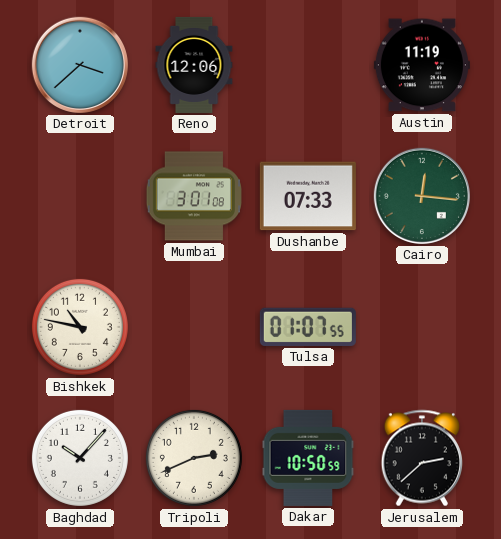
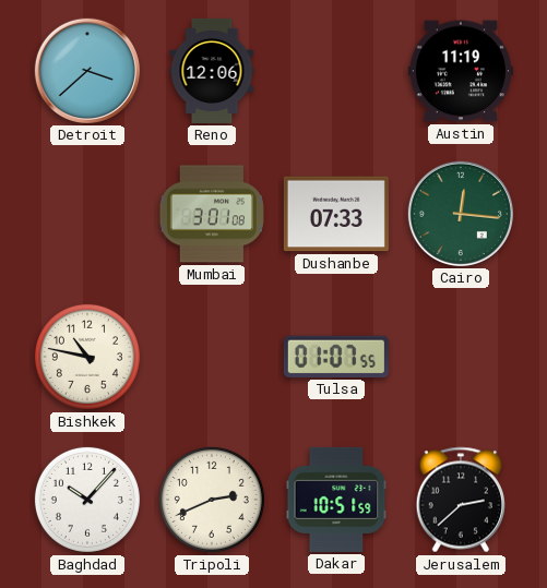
Dakar: 10:50 -> 10:51
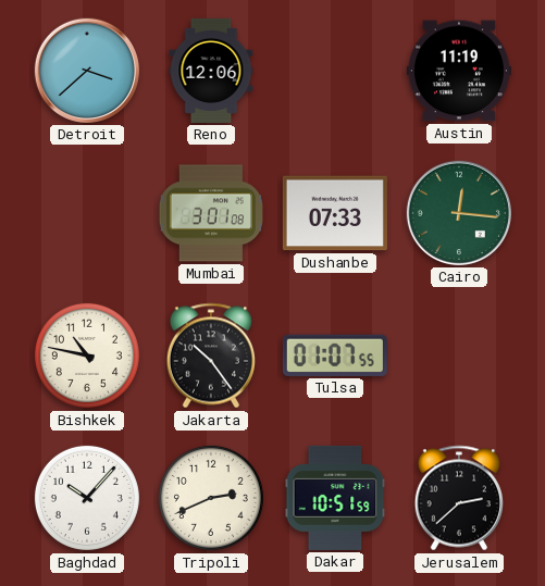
Jakarta: none -> 10:24
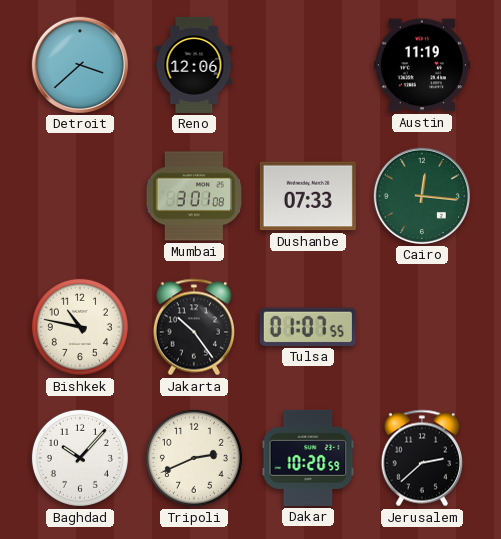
Dakar: 10:51 -> 10:20
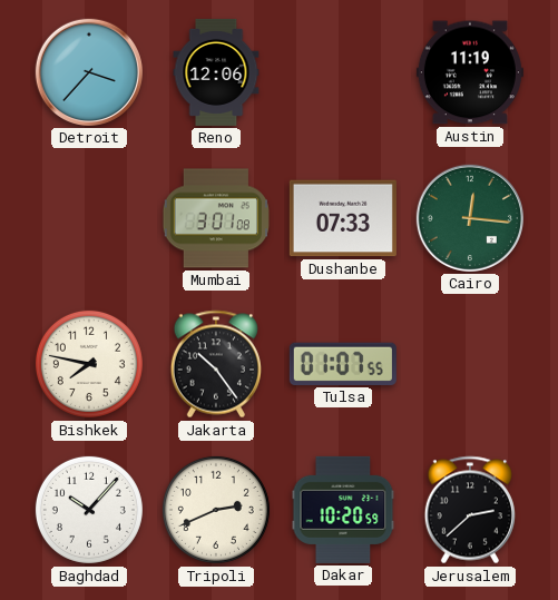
Detroit: 3:38 -> 3:37
Bishkek: 10:47 -> 7:47
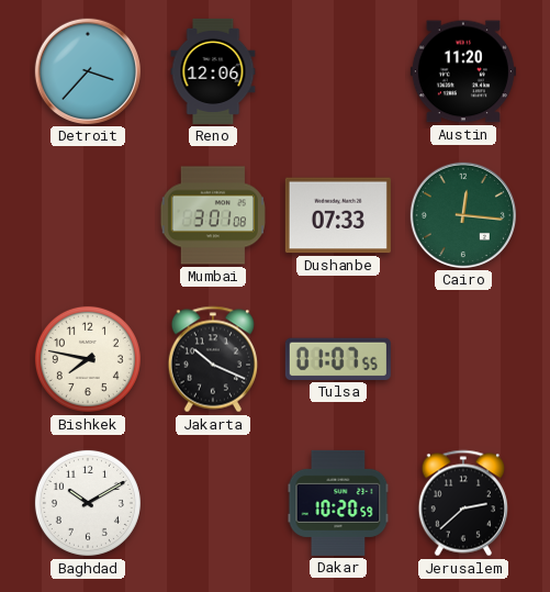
Austin: 11:19 -> 11:20
Jakarta: 10:24 -> 10:19
Baghdad: 10:07 -> 10:10
Tripoli: 2:41 -> none
